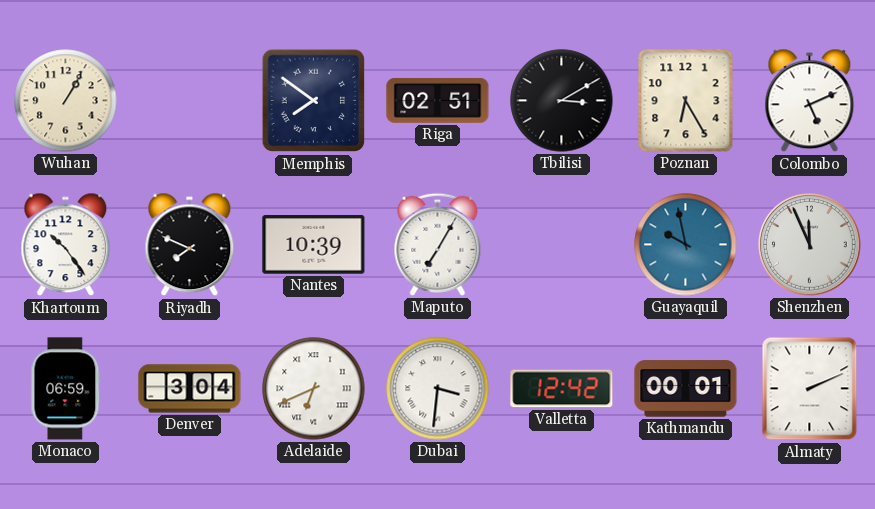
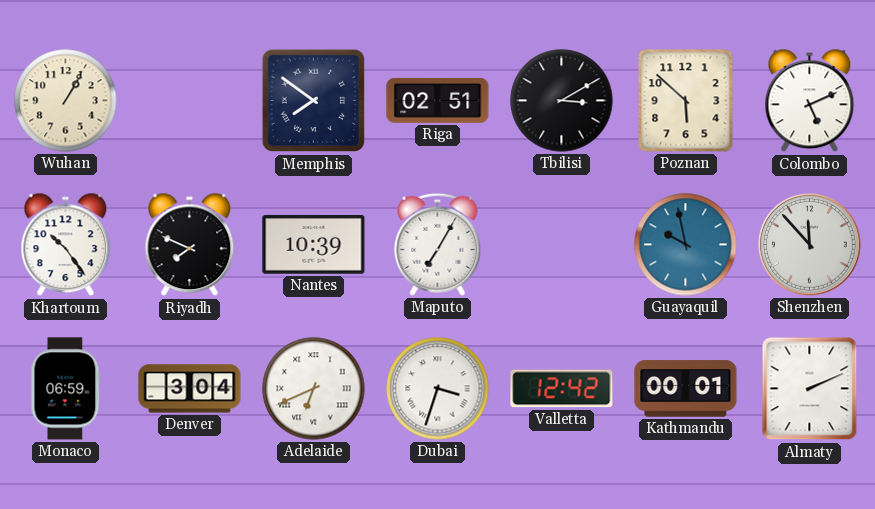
Poznan: 6:25 -> 5:52
Shenzhen: 11:56 -> 11:53
Dubai: 3:31 -> 3:33
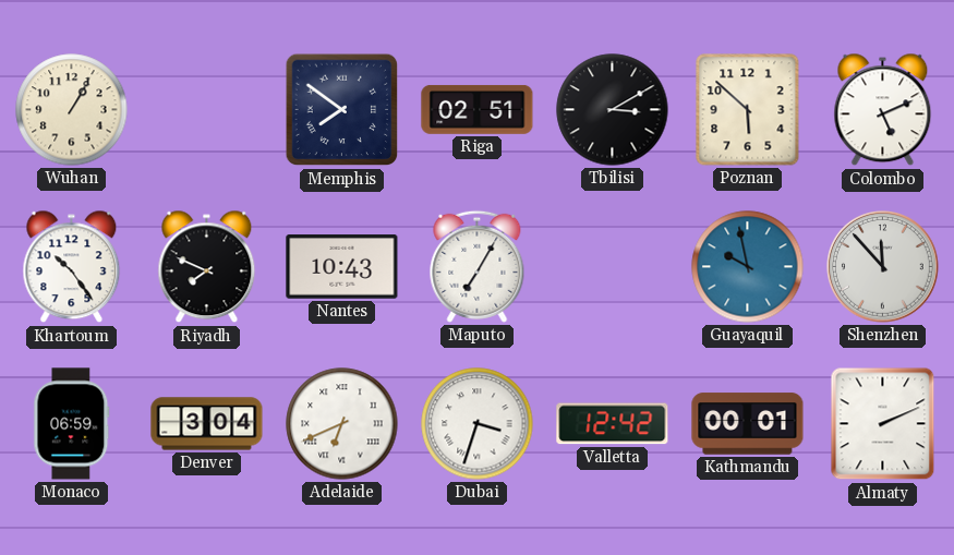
Nantes: 10:39 -> 10:43
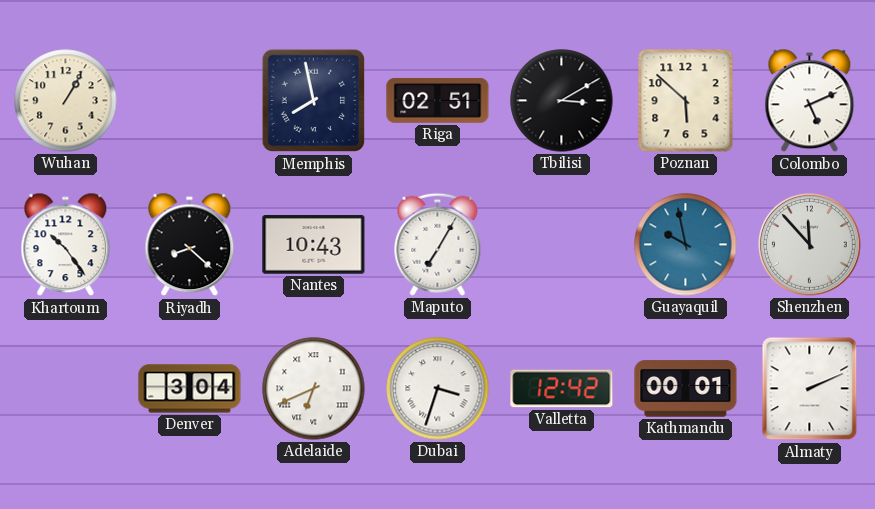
Memphis: 7:51 -> 7:58
Riyadh: 7:49 -> 8:22
Monaco: 06:59 -> none
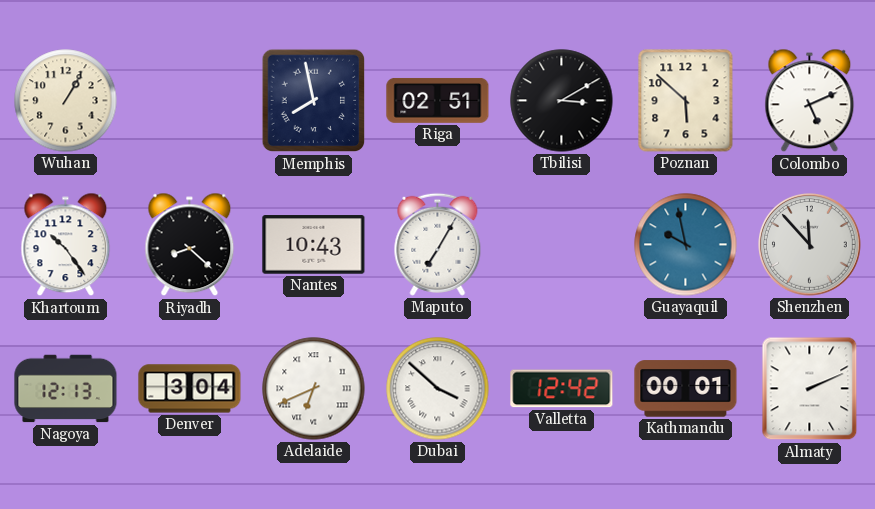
Nagoya: none -> 12:13
Dubai: 3:33 -> 3:52
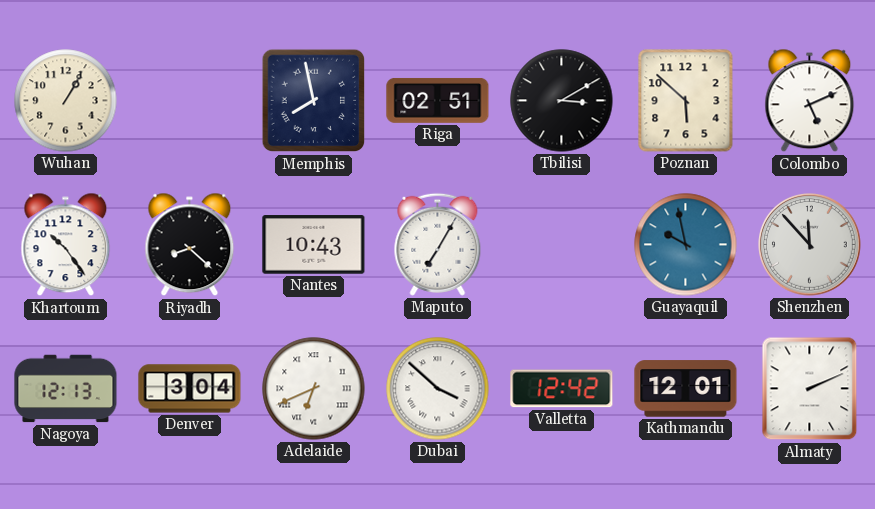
Kathmandu: 00:01 -> 12:01
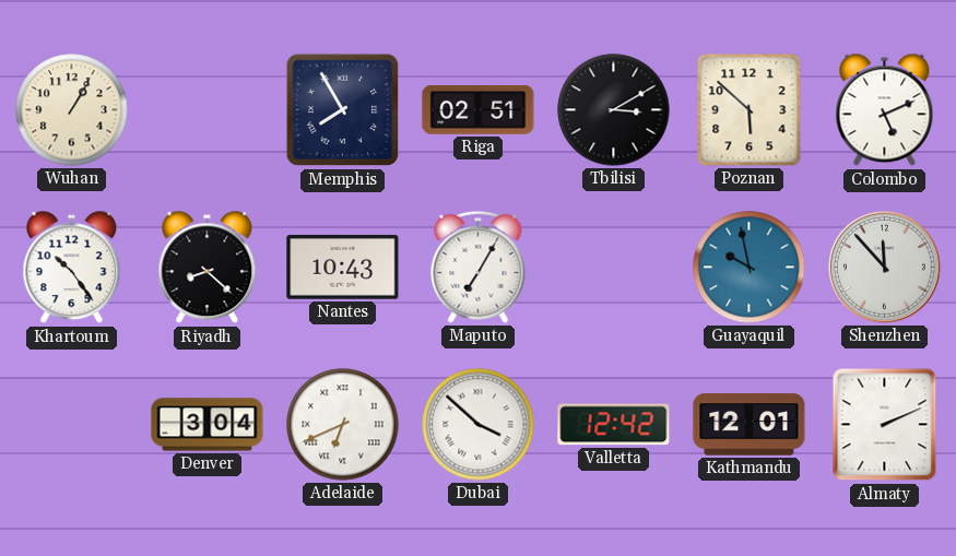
Memphis: 7:58 -> 7:55
Nagoya: 12:13 -> none
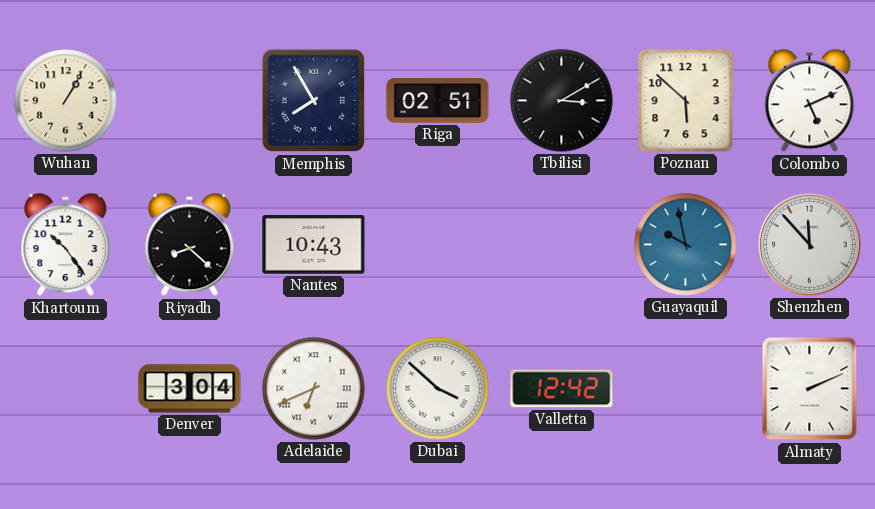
Maputo: 7:05 -> none
Kathmandu: 12:01 -> none
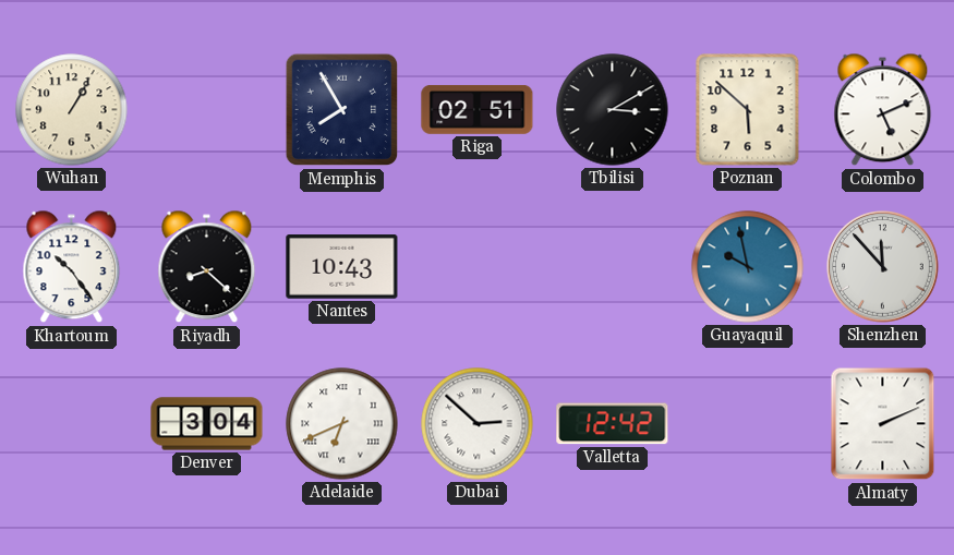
Dubai: 3:52 -> 2:52
